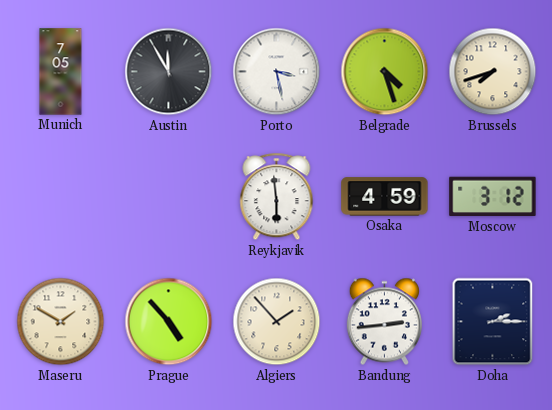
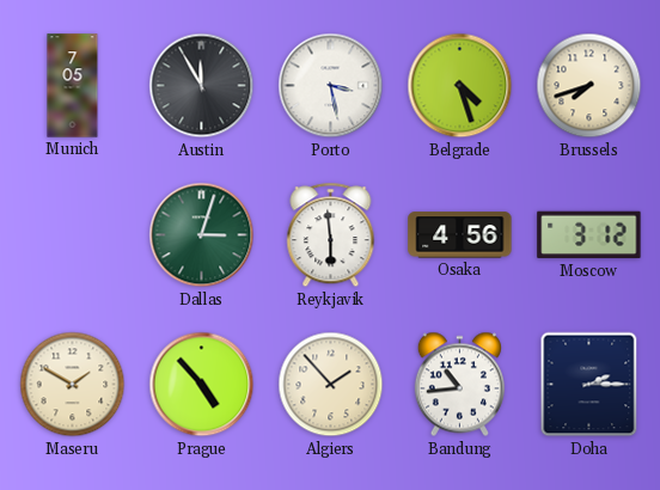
Dallas: none -> 3:03
Osaka: 4:59 -> 4:56
Bandung: 2:44 -> 10:44
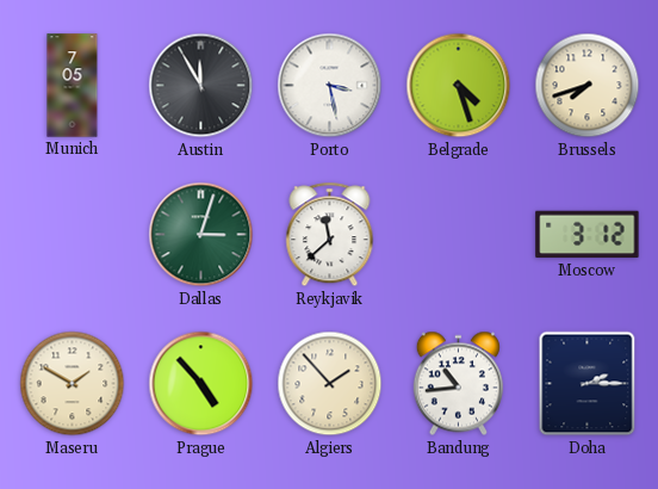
Reykjavik: 5:59 -> 11:38
Osaka: 4:56 -> none
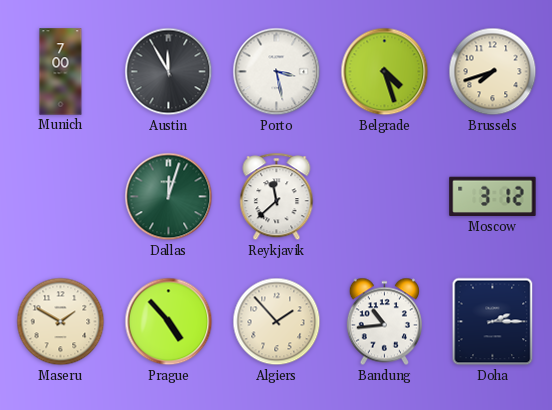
Munich: 7:05 -> 7:00
Dallas: 3:03 -> 12:03
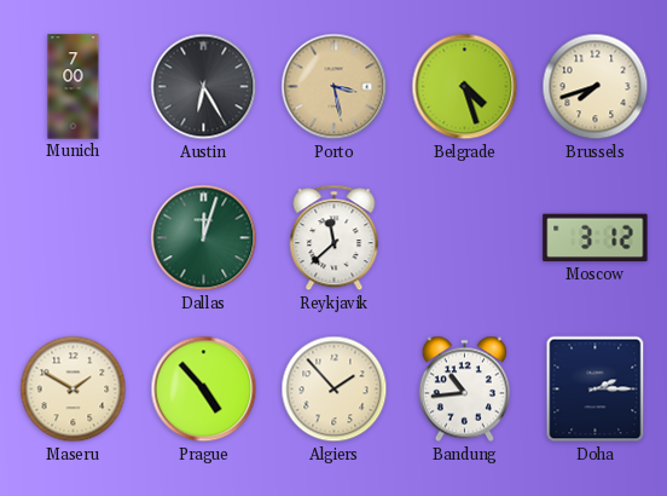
Austin: 11:55 -> 6:25
Porto dial: white -> champagne
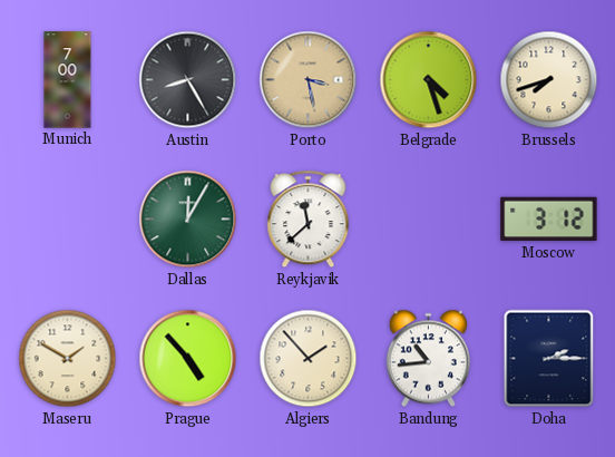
Austin: 6:25 -> 8:25
Dallas: 12:03 -> 12:05
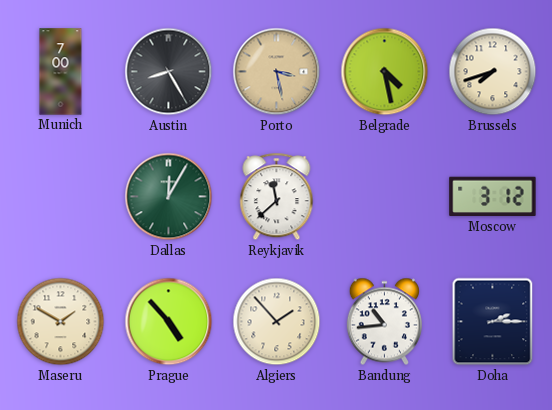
Belgrade: 4:27 -> 4:28
